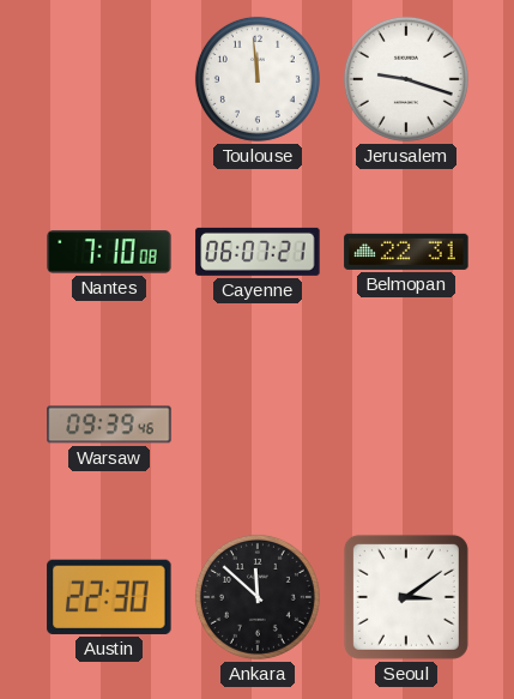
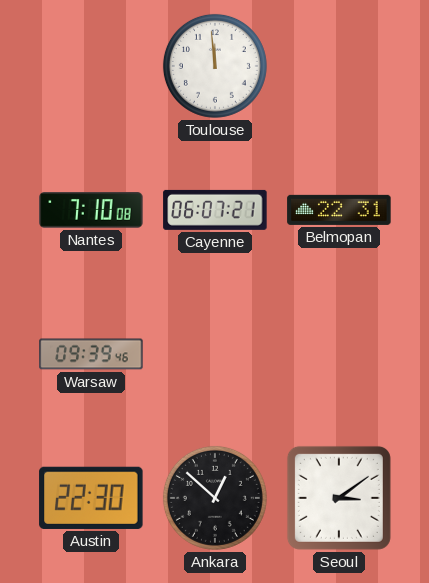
Jerusalem: 9:18 -> none
Ankara: 11:52 -> 12:52
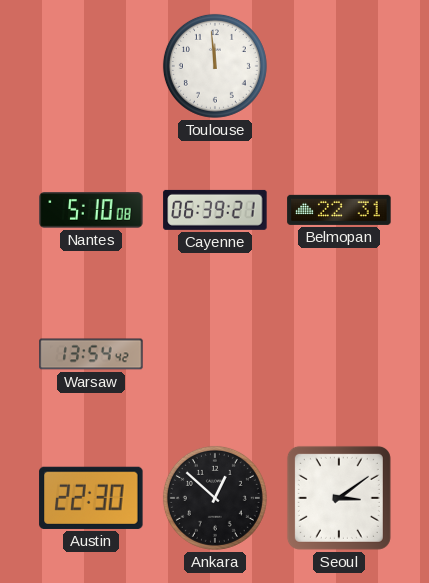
Nantes: 7:10 -> 5:10
Cayenne: 06:07 -> 06:39
Warsaw: 09:39 -> 13:54
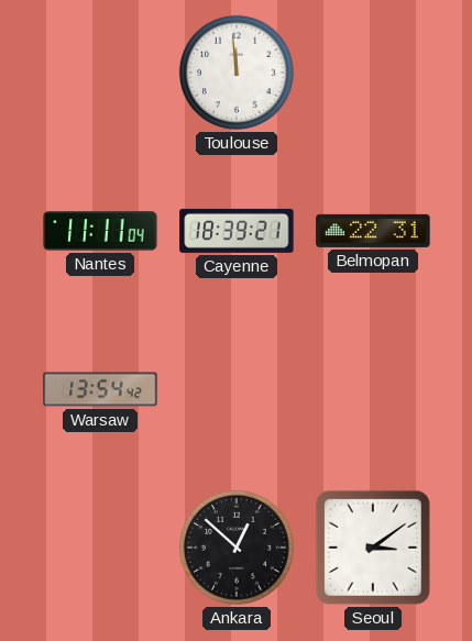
Nantes: 5:10 -> 11:11
Cayenne: 06:39 -> 18:39
Austin: 22:30 -> none
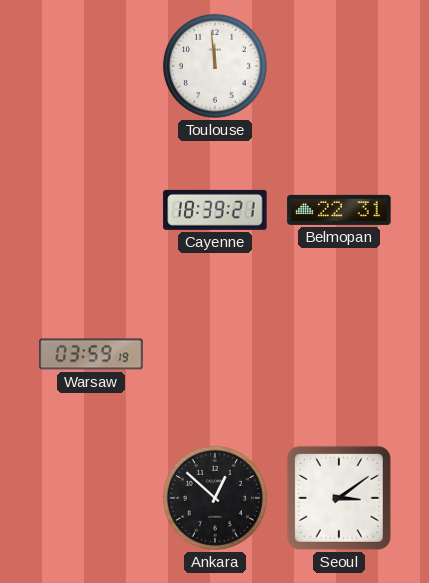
Nantes: 11:11 -> none
Warsaw: 13:54 -> 03:59
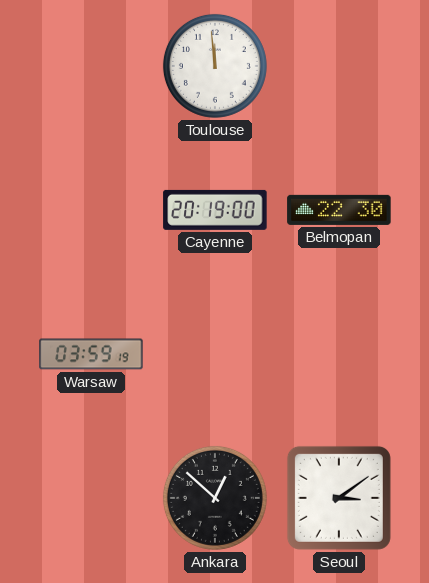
Cayenne: 18:39 -> 20:19
Belmopan: 22:31 -> 22:30
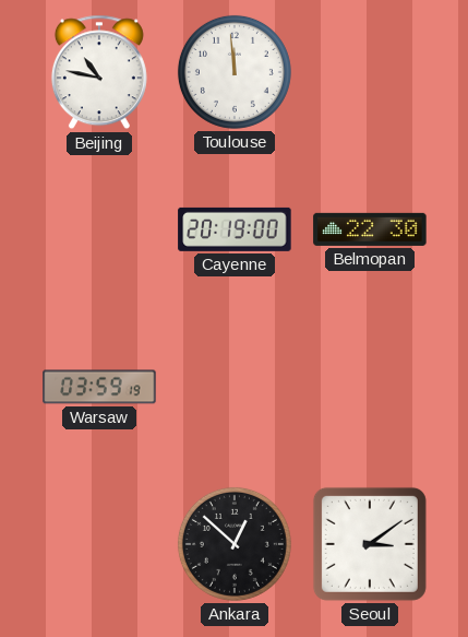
Beijing: none -> 10:47
